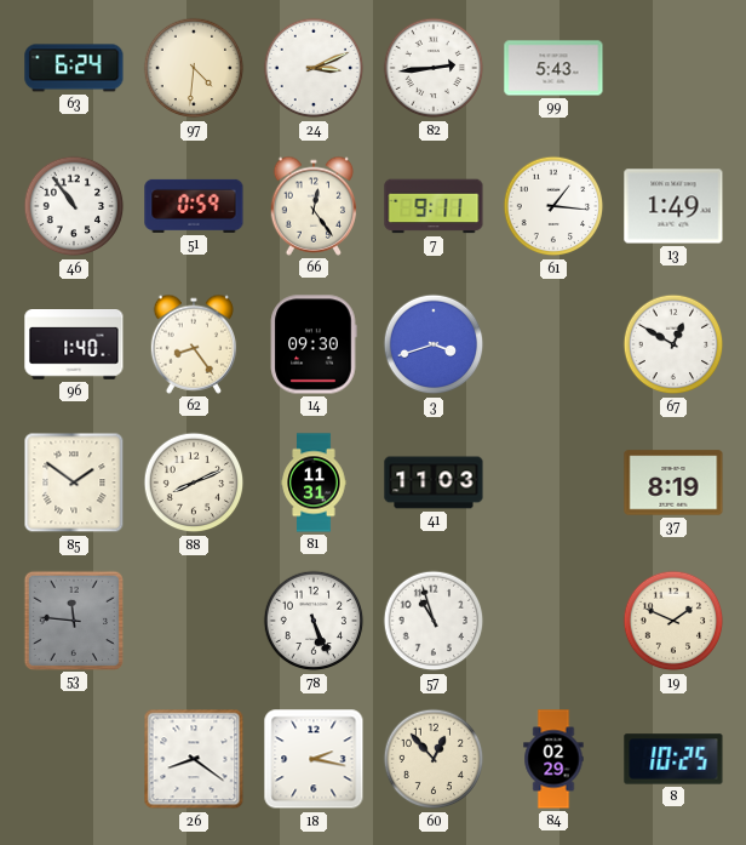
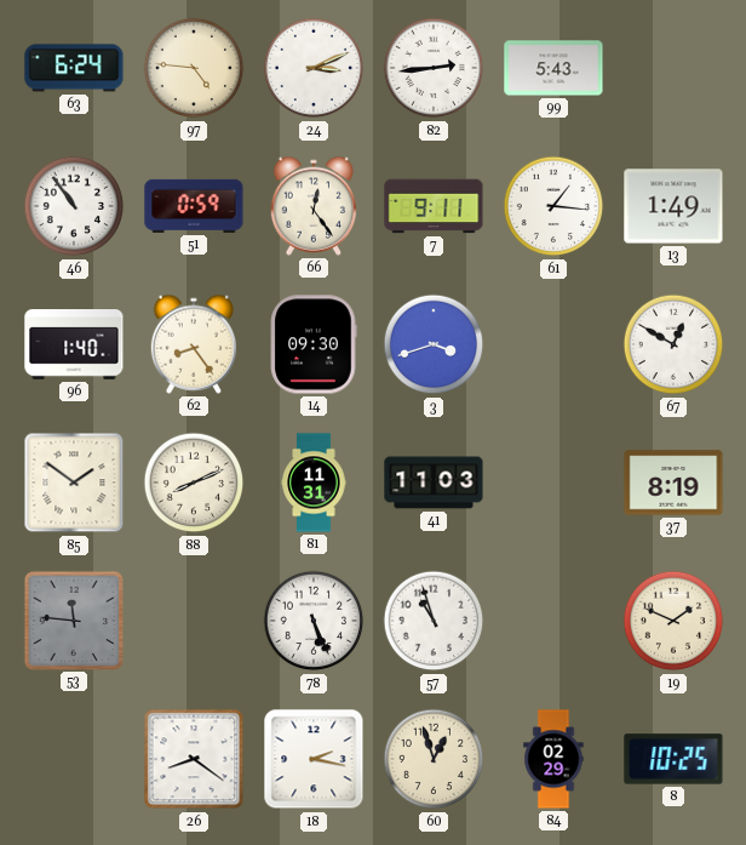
97: 4:31 -> 4:46
60: 12:53 -> 12:57
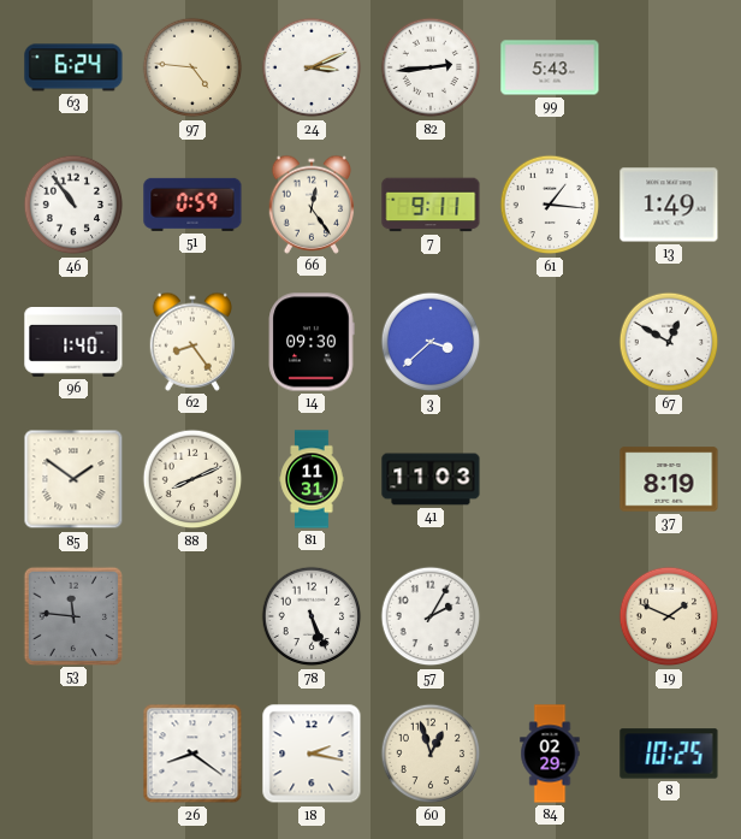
3: 3:42 -> 3:38
57: 10:57 -> 2:05
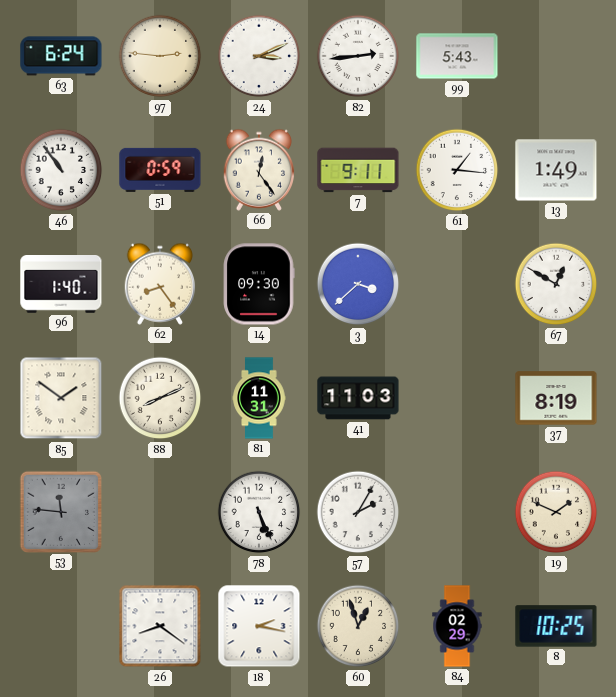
97: 4:46 -> 2:46
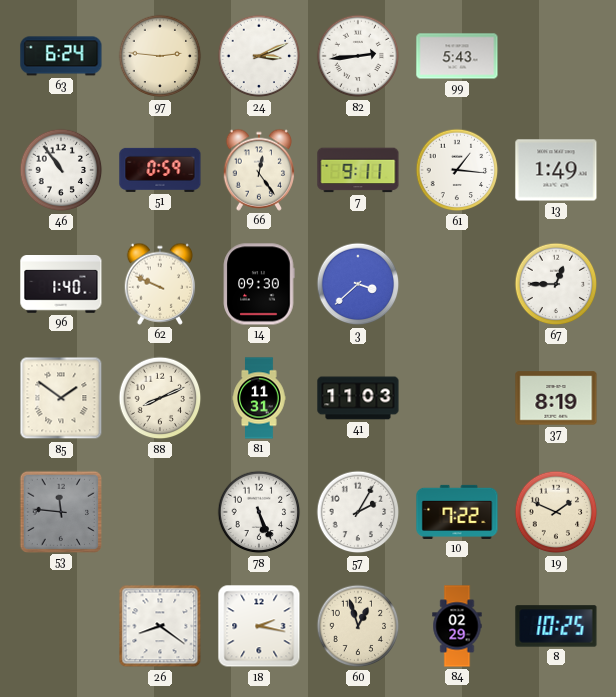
62: 8:24 -> 9:49
67: 12:50 -> 12:45
10: none -> 7:22
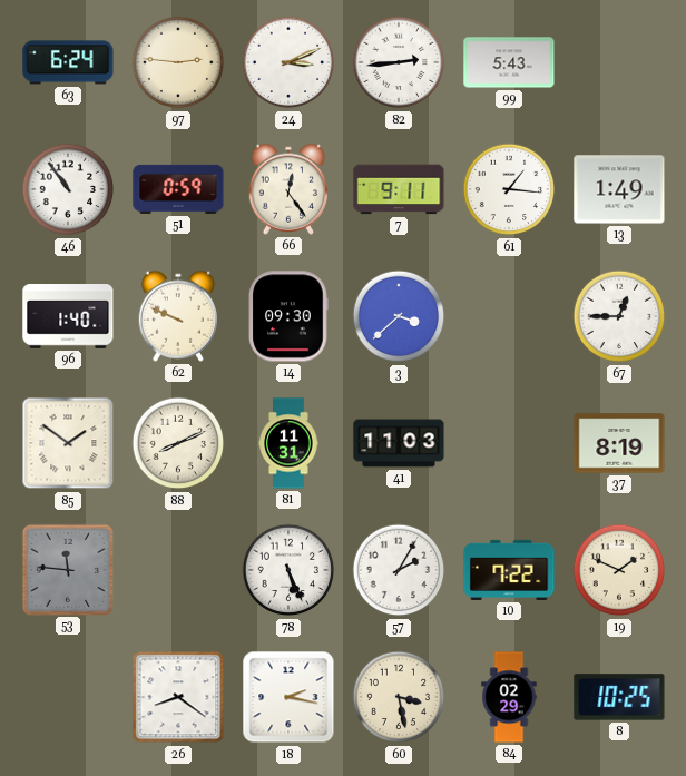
60: 12:57 -> 3:28
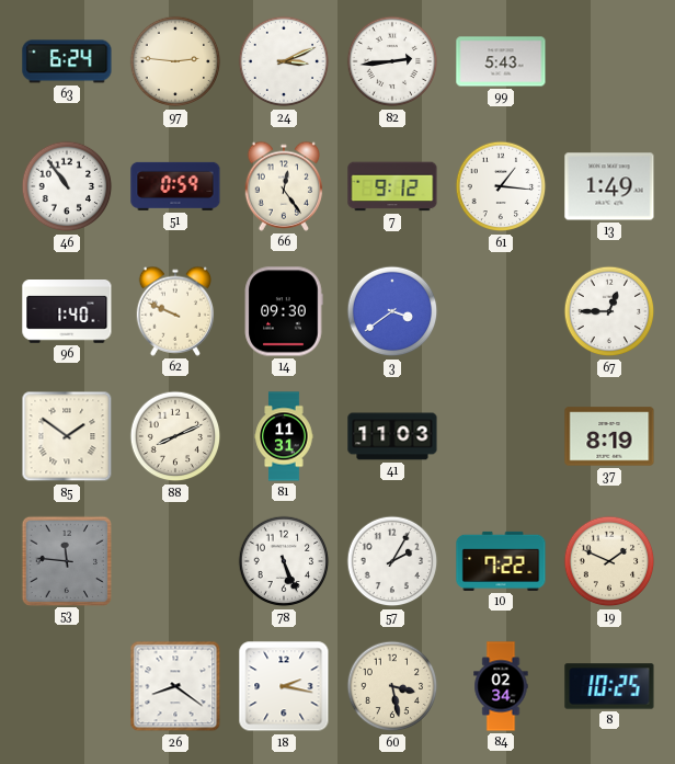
7: 9:11 -> 9:12
3: 3:38 -> 3:39
84: 02:29 -> 02:34
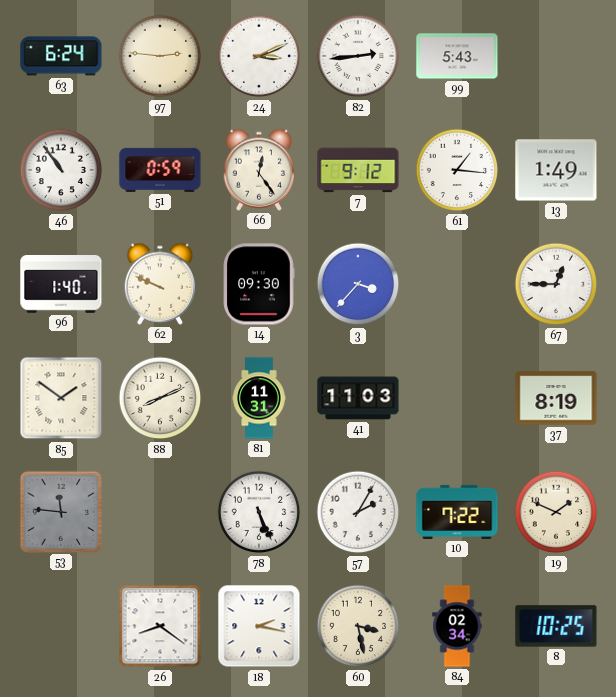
3: 3:39 -> 3:37
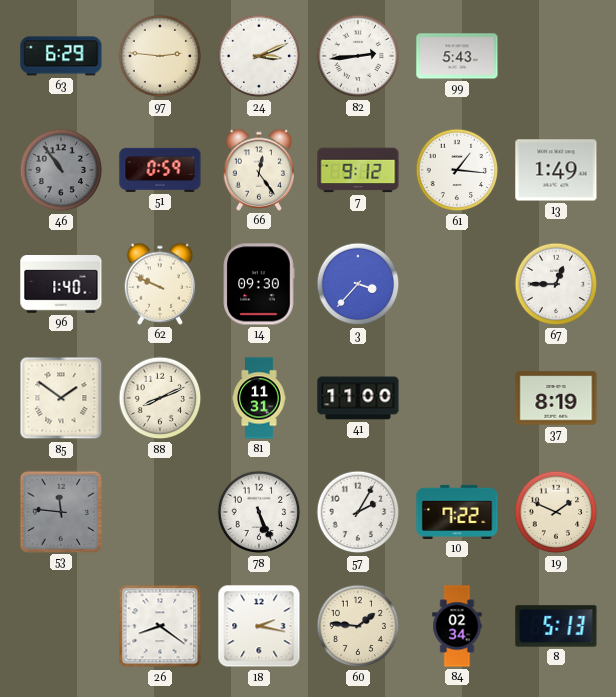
63: 6:24 -> 6:29
46 dial: white -> grey
41: 11:03 -> 11:00
60: 3:28 -> 1:46
8: 10:25 -> 5:13
